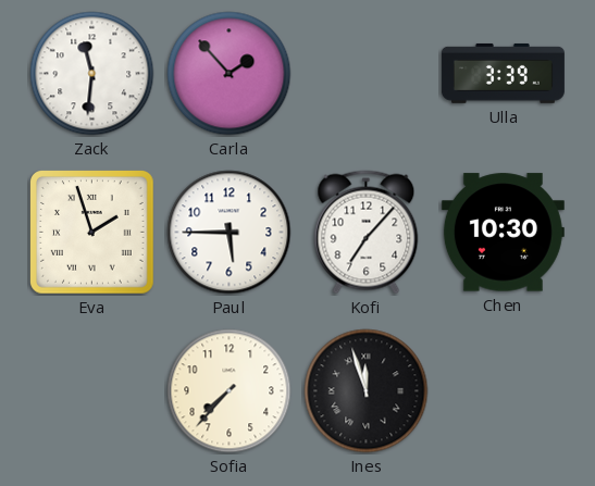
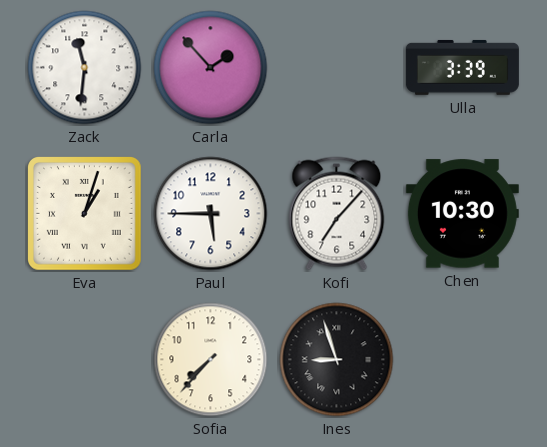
Eva: 1:57 -> 1:03
Ines: 11:57 -> 8:57
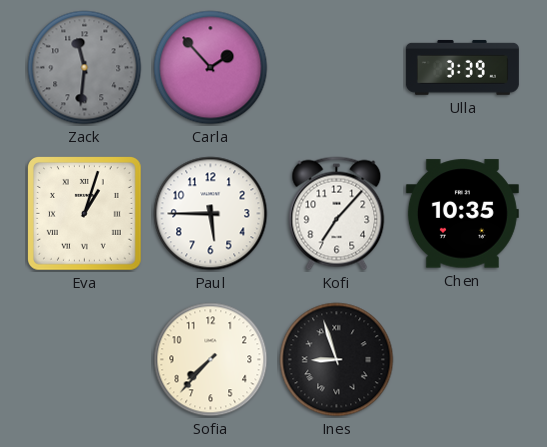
Zack dial: white -> grey
Chen: 10:30 -> 10:35
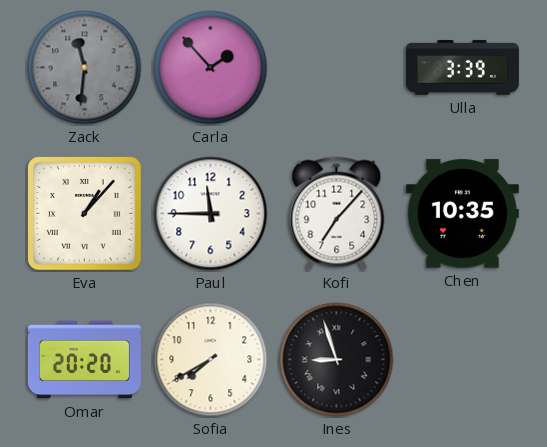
Eva: 1:03 -> 1:07
Paul: 5:45 -> 11:45
Omar: none -> 20:20
Sofia: 7:37 -> 7:40
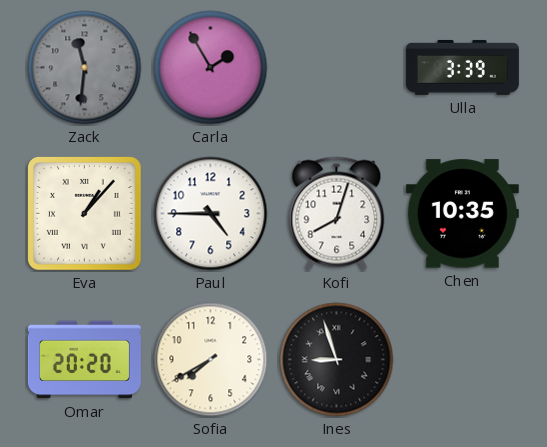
Carla: 1:53 -> 1:55
Paul: 11:45 -> 4:45
Kofi: 7:07 -> 8:03
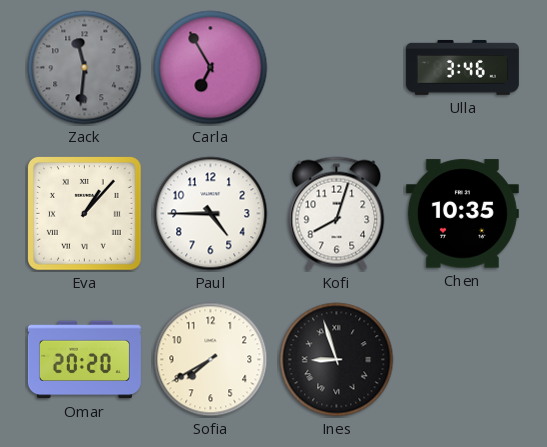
Carla: 1:55 -> 6:55
Ulla: 3:39 -> 3:46
